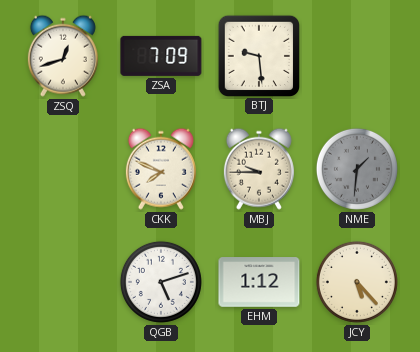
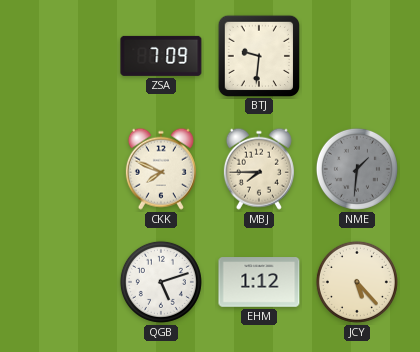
ZSQ: 12:42 -> none
BTJ: 9:29 -> 9:31
MBJ: 9:45 -> 7:45
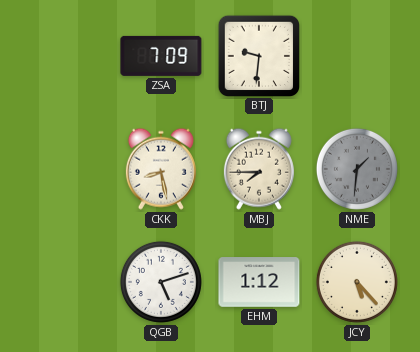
CKK: 7:49 -> 8:28
